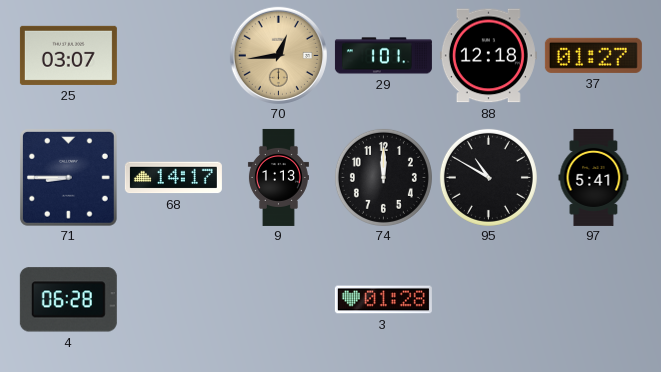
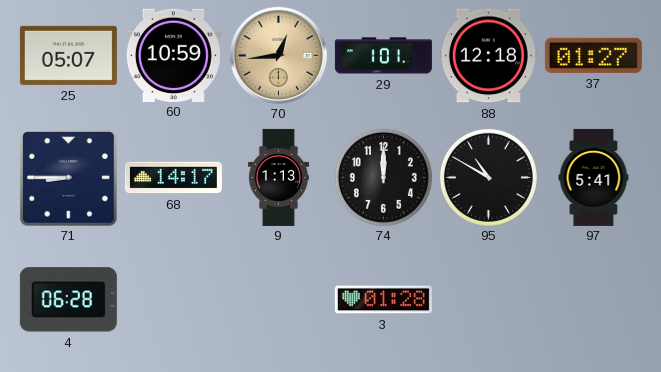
25: 03:07 -> 05:07
60: none -> 10:59
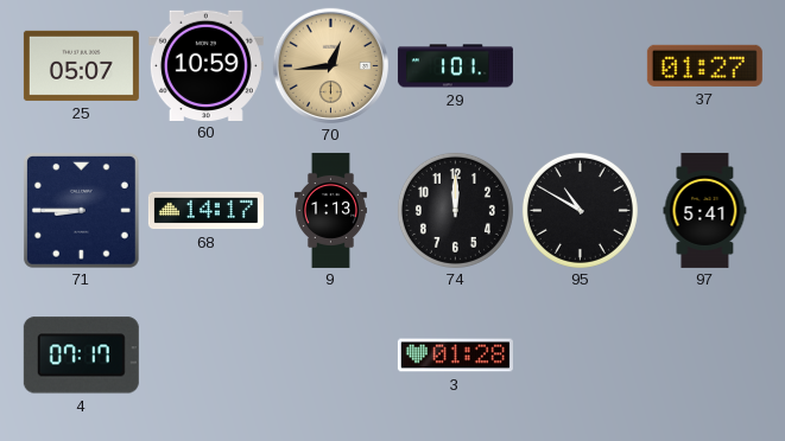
88: 12:18 -> none
4: 06:28 -> 07:17
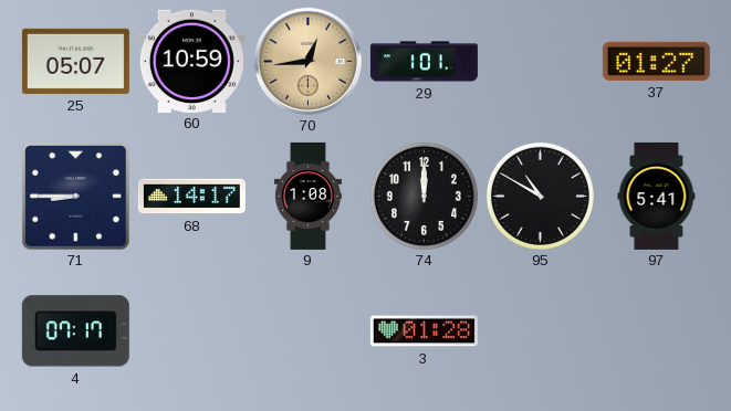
9: 1:13 -> 1:08
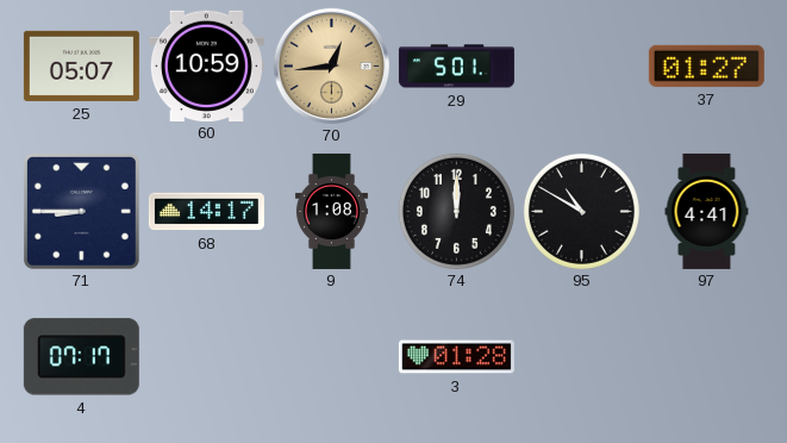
29: 1:01 -> 5:01
97: 5:41 -> 4:41
